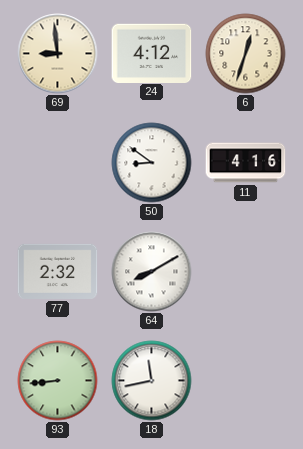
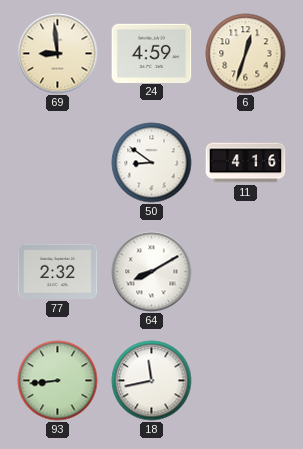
24: 4:12 -> 4:59
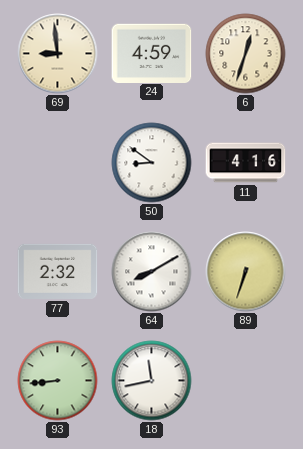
89: none -> 6:33
